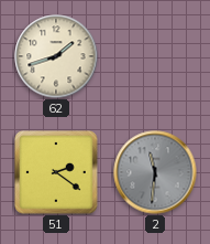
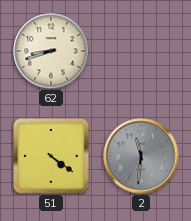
62: 1:42 -> 8:42
51: 2:21 -> 4:21
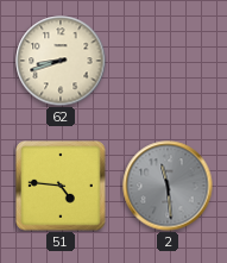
51: 4:21 -> 4:46
2: 11:31 -> 11:29
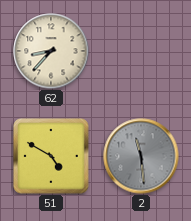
62: 8:42 -> 8:37
51: 4:46 -> 4:50
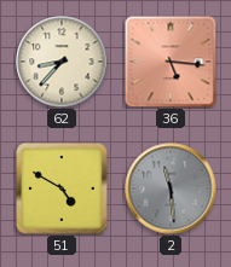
36: none -> 5:16
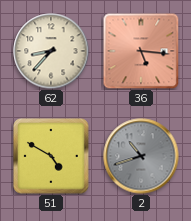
2: 11:29 -> 10:42
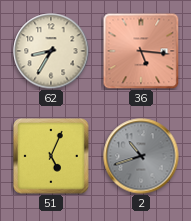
62: 8:37 -> 8:35
51: 4:50 -> 5:04
